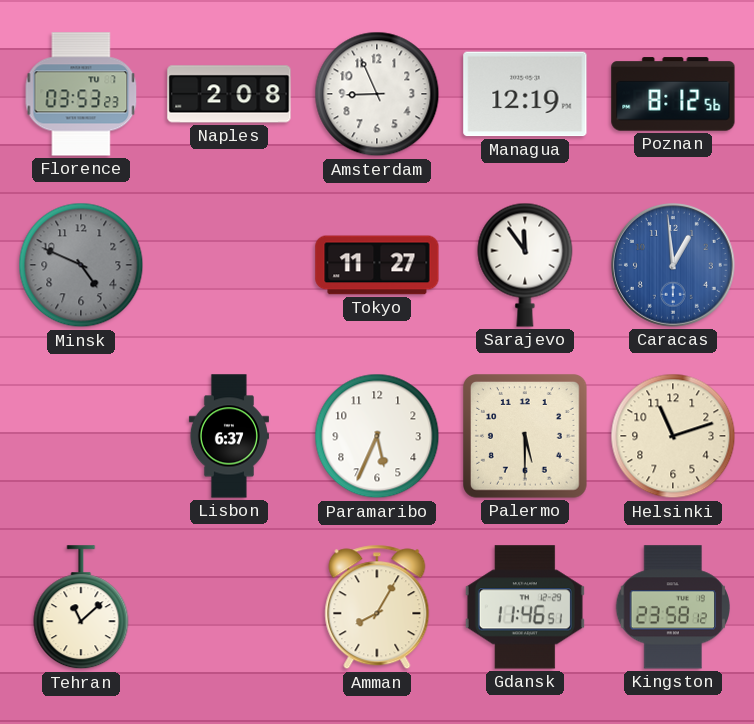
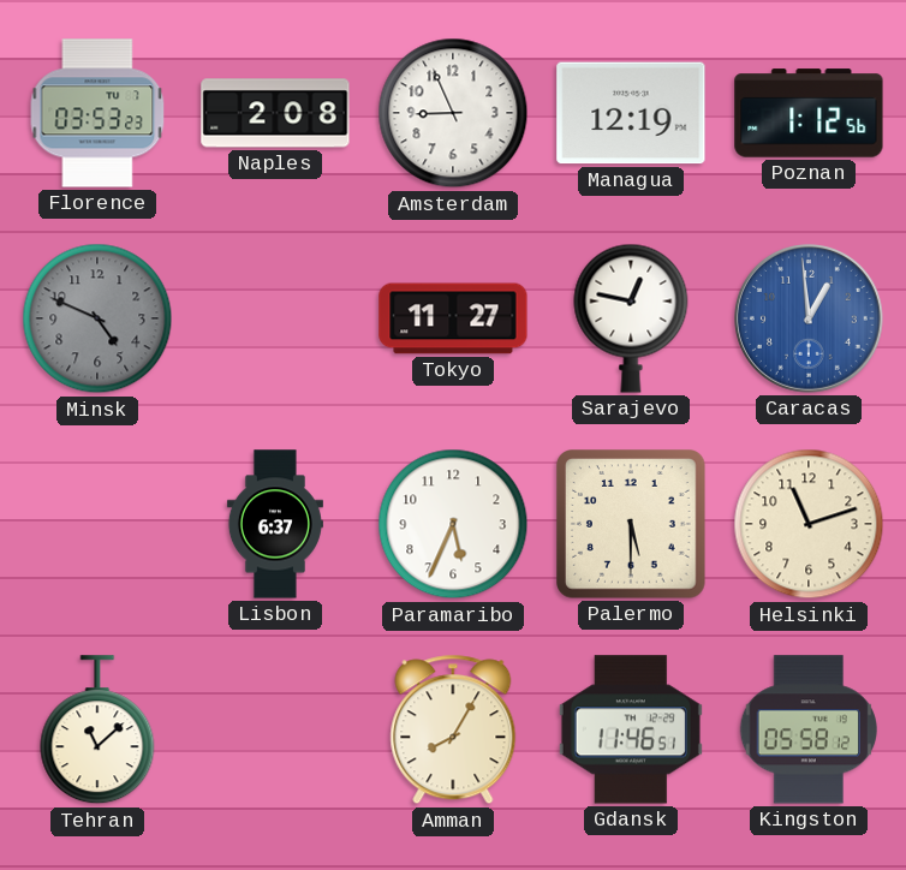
Poznan: 8:12 -> 1:12
Sarajevo: 11:54 -> 12:47
Kingston: 23:58 -> 05:58
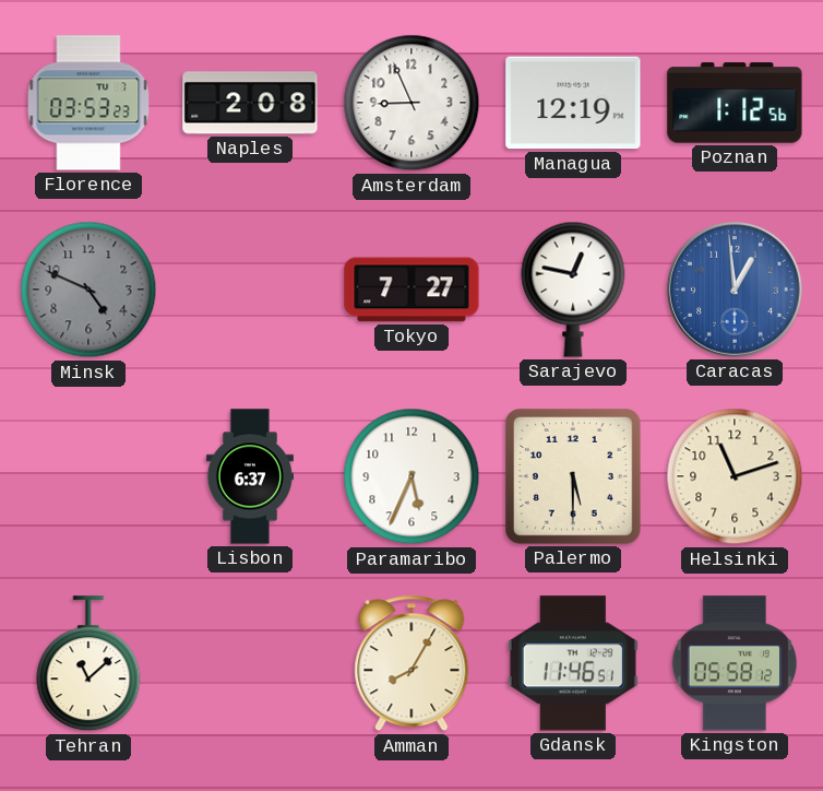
Tokyo: 11:27 -> 7:27
